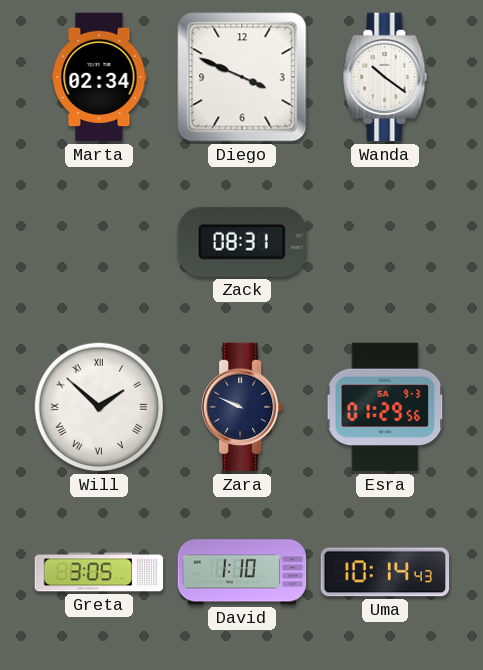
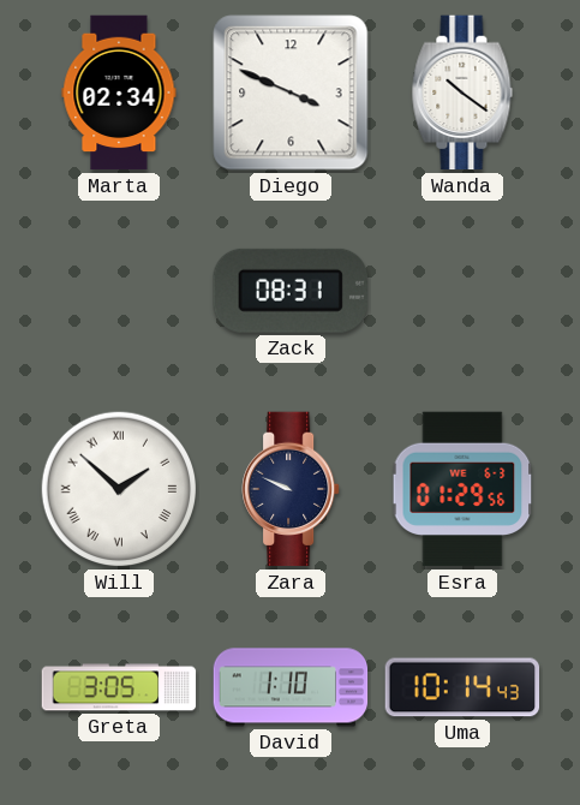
Esra date: SA 9-3 -> WE 6-3
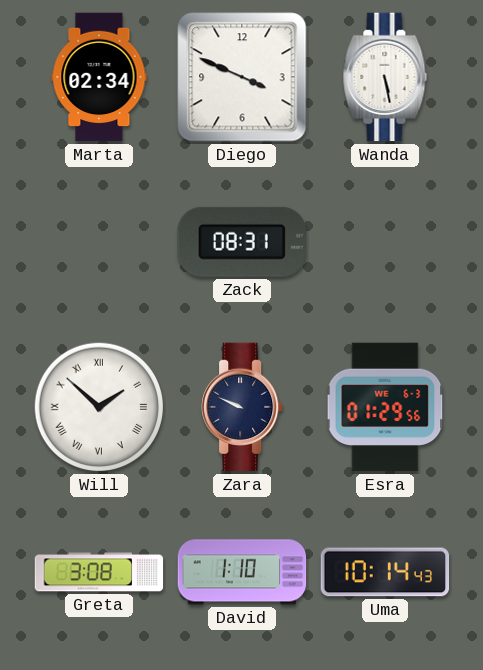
Wanda: 10:21 -> 5:28
Greta: 3:05 -> 3:08
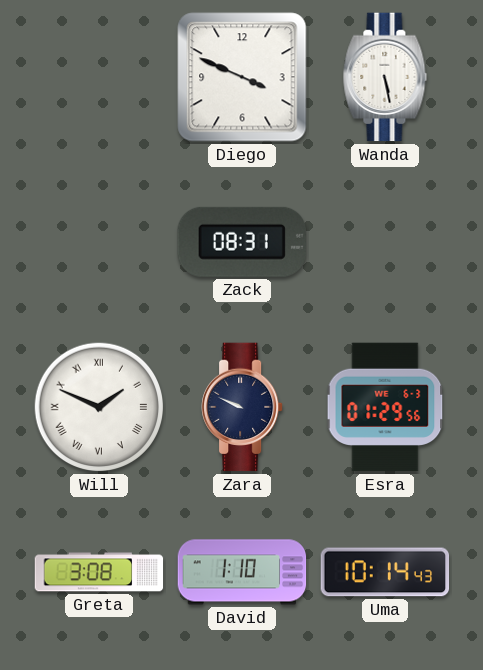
Marta: 02:34 -> none
Will: 1:52 -> 1:49
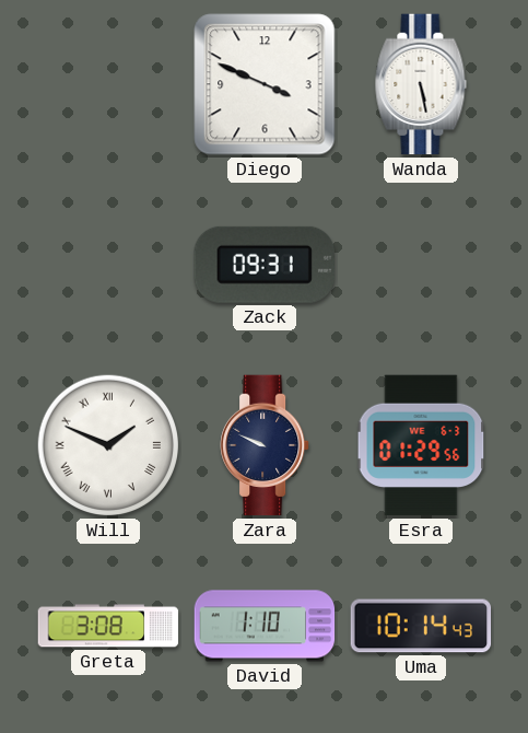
Zack: 08:31 -> 09:31
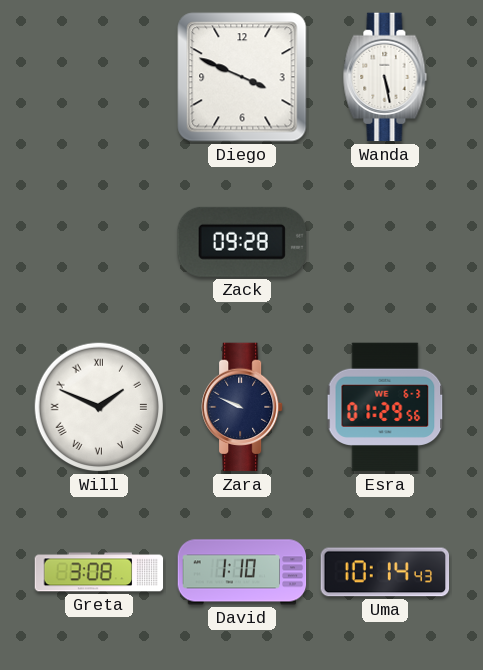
Zack: 09:31 -> 09:28
